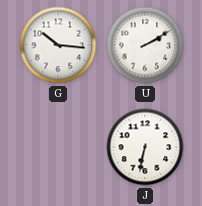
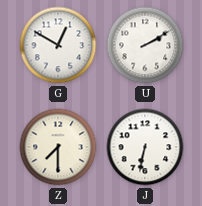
G: 10:16 -> 12:50
Z: none -> 7:30
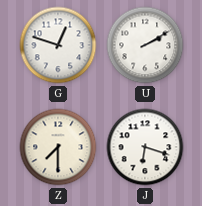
G: 12:50 -> 12:48
J: 6:32 -> 6:18
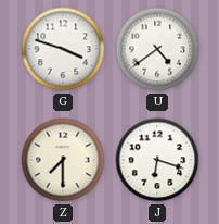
G: 12:48 -> 3:48
U: 2:10 -> 4:39
